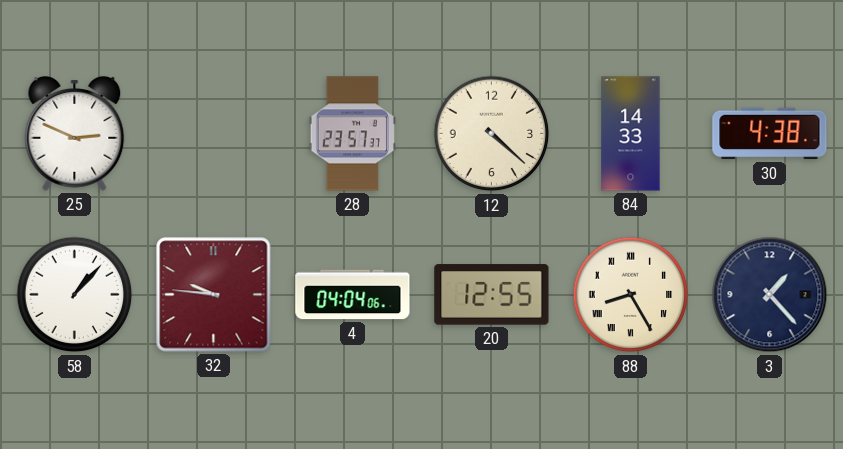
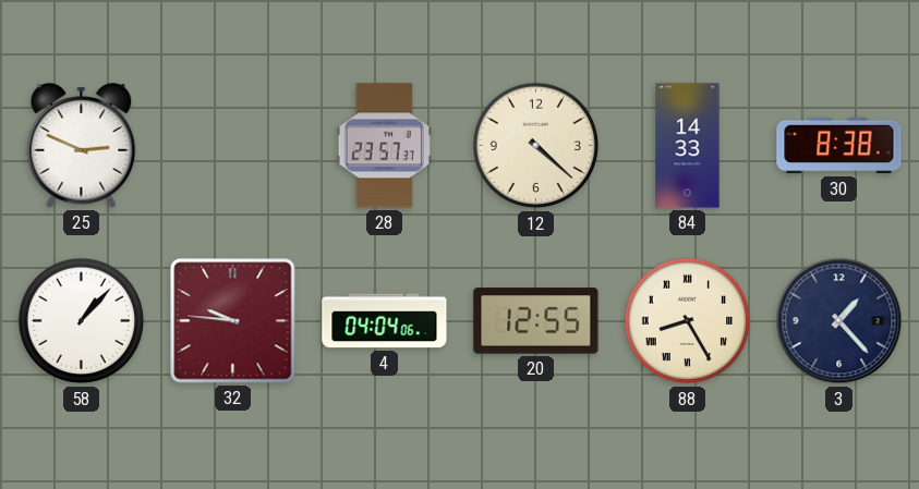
30: 4:38 -> 8:38
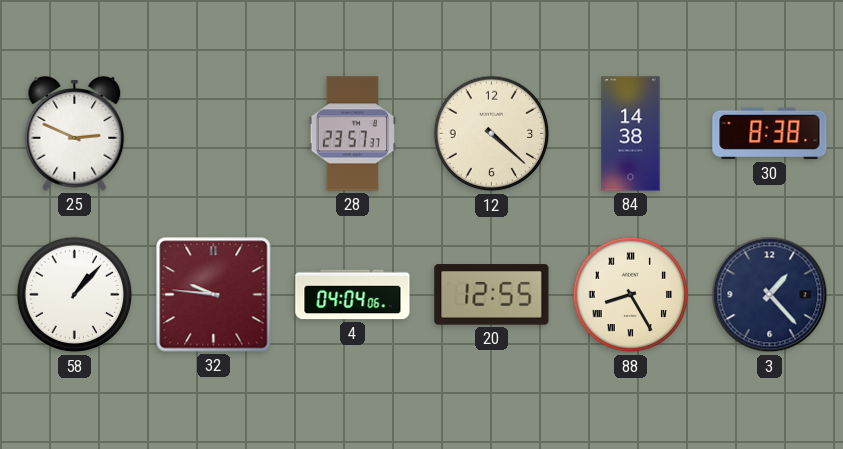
84: 14:33 -> 14:38
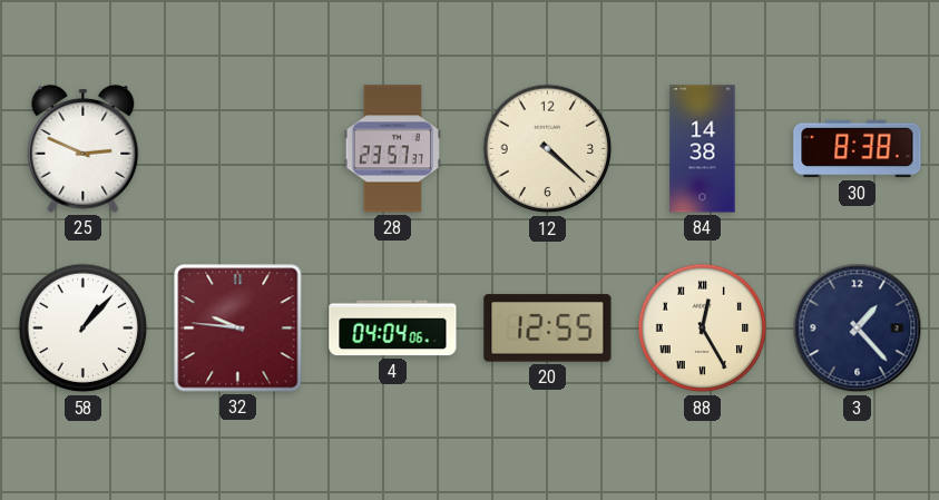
88: 8:25 -> 12:25
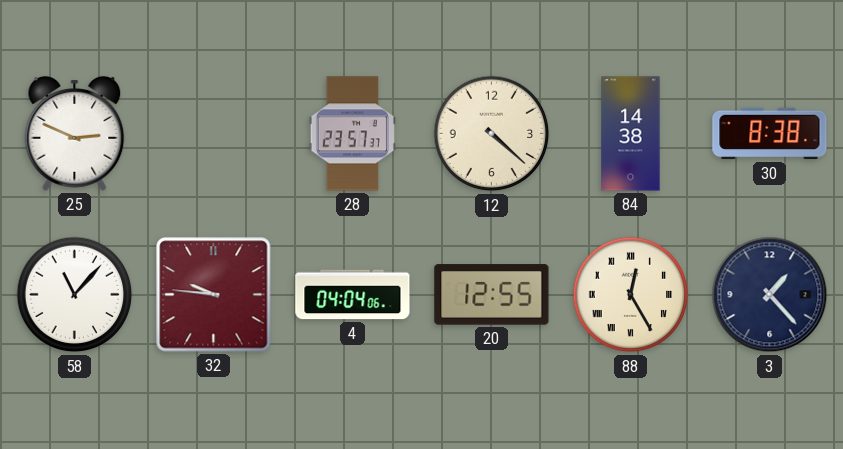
58: 1:07 -> 11:07
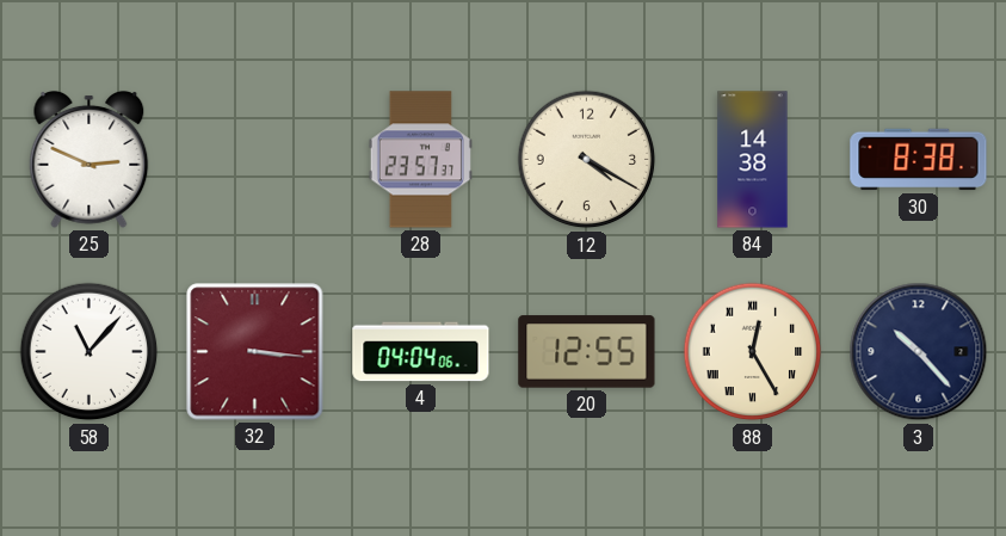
12: 4:22 -> 4:20
32: 9:46 -> 3:16
3: 1:23 -> 10:23
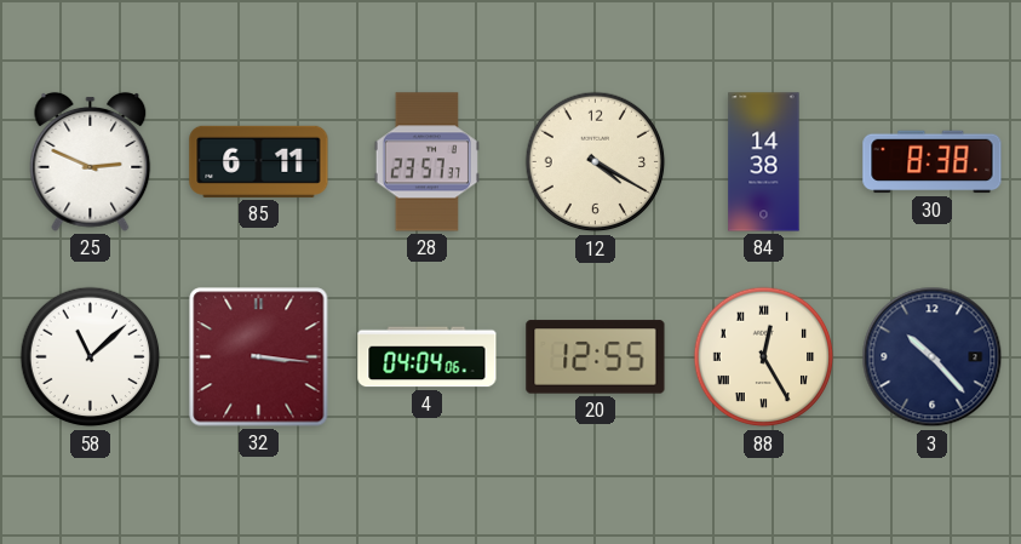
85: none -> 6:11
58: 11:07 -> 11:08
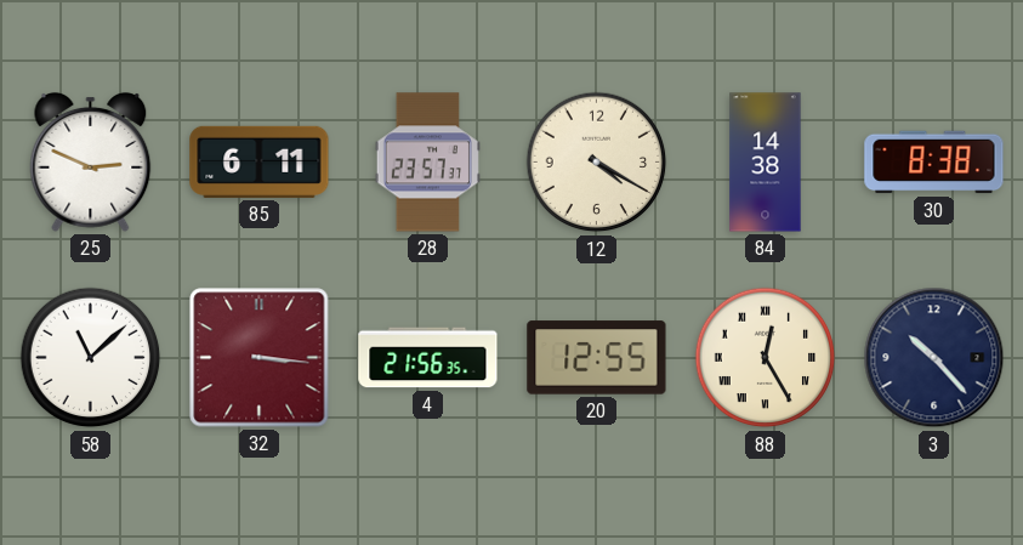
4: 04:04 -> 21:56
